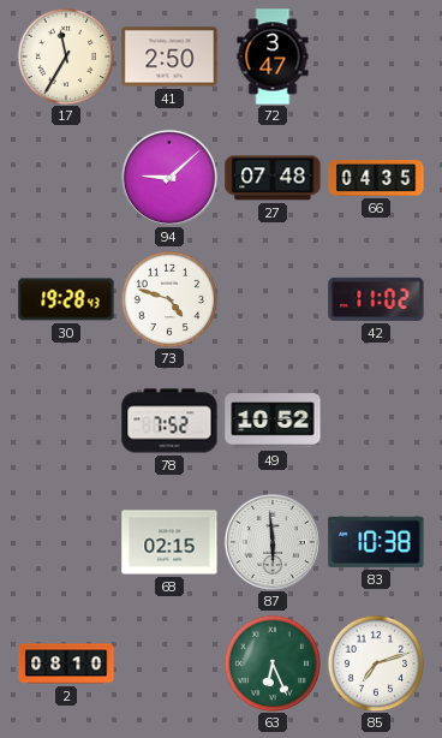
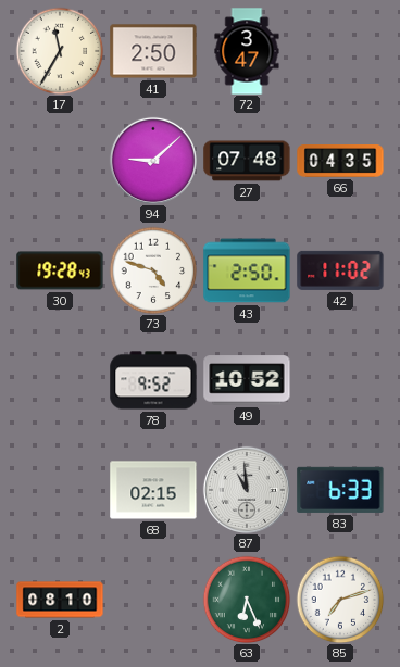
43: none -> 2:50
78: 7:52 -> 9:52
87: 5:59 -> 10:59
83: 10:38 -> 6:33
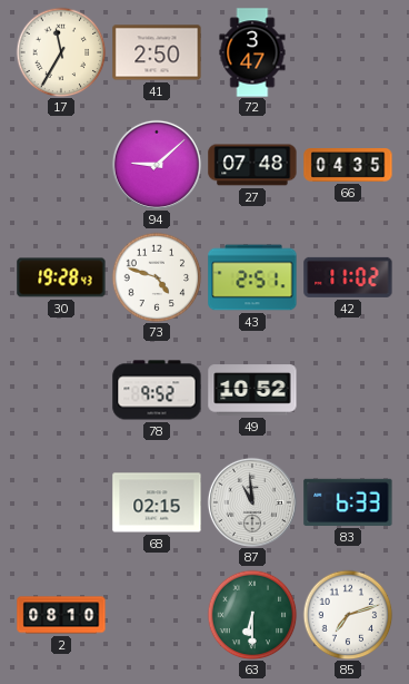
43: 2:50 -> 2:51
63: 6:26 -> 6:30
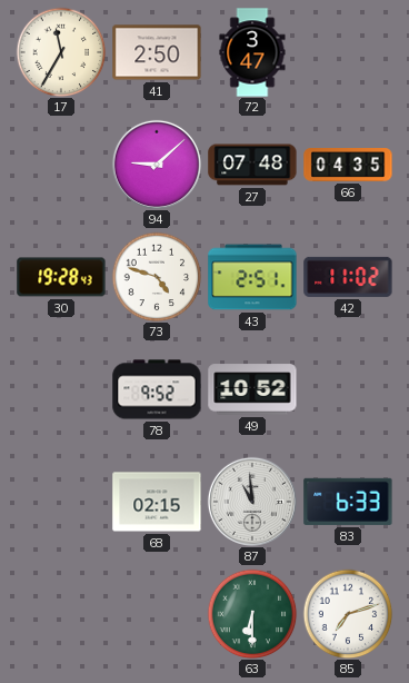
2: 08:10 -> none
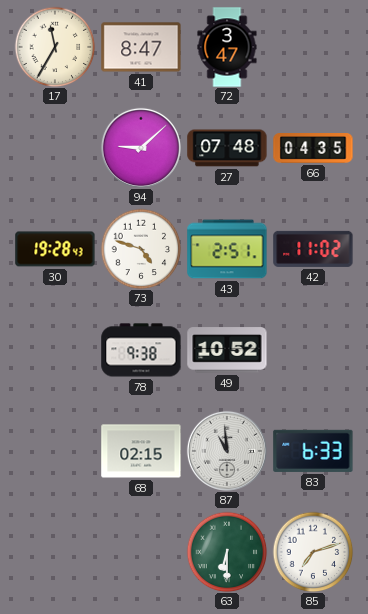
41: 2:50 -> 8:47
78: 9:52 -> 9:38
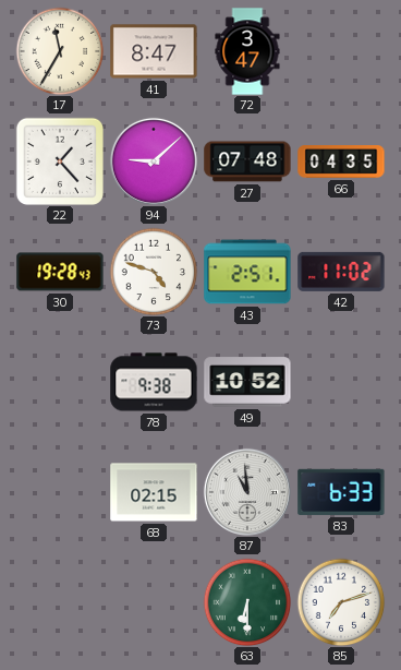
22: none -> 1:23
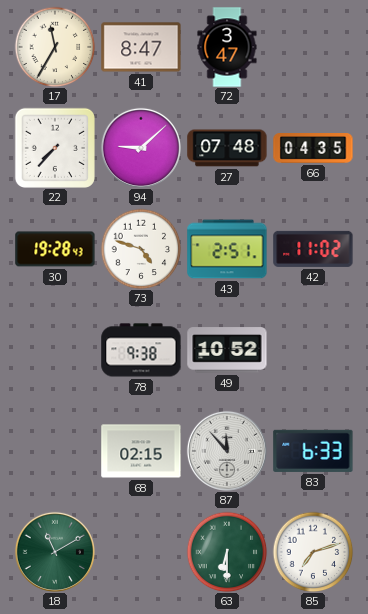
22: 1:23 -> 7:37
87: 10:59 -> 11:53
18: none -> 11:10
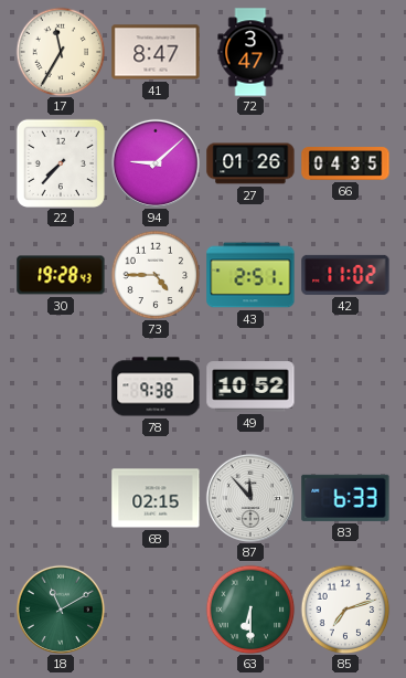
27: 07:48 -> 01:26
73: 4:48 -> 4:45
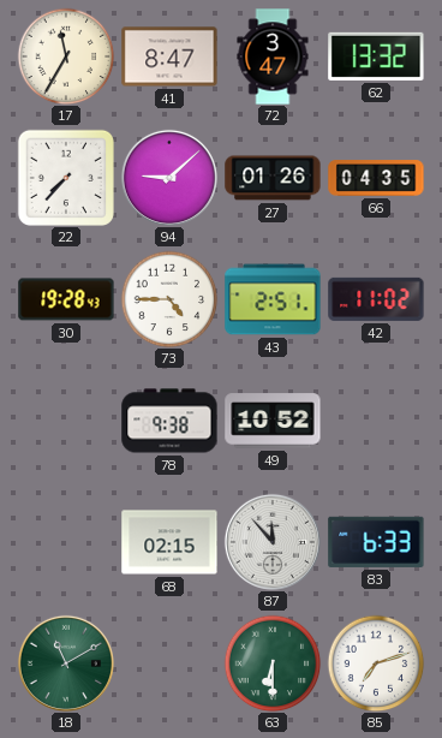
62: none -> 13:32
